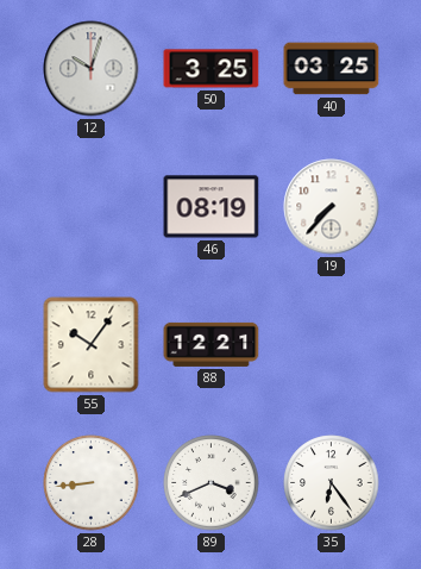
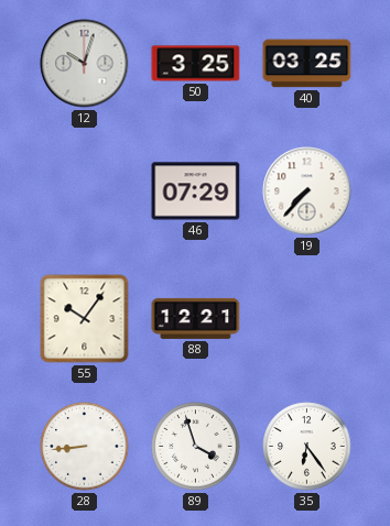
46: 08:19 -> 07:29
89: 3:41 -> 3:57
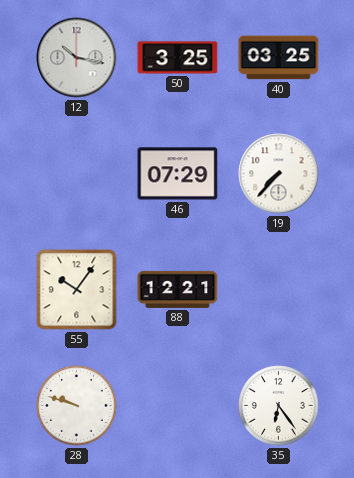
12: 10:03 -> 10:17
28: 8:44 -> 9:48
89: 3:57 -> none
